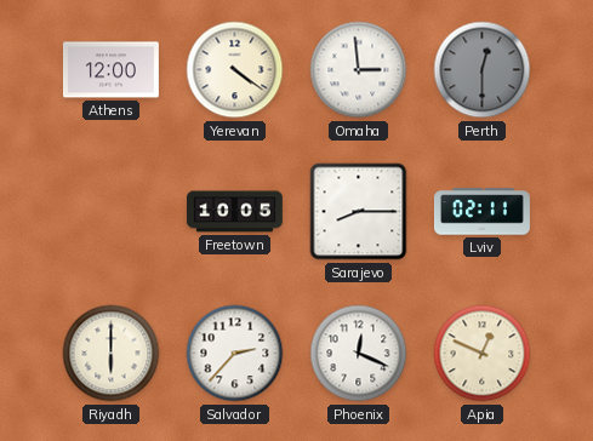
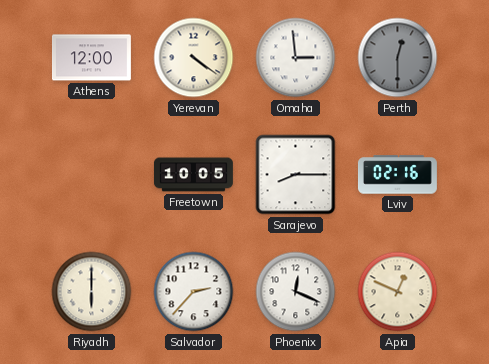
Lviv: 02:11 -> 02:16
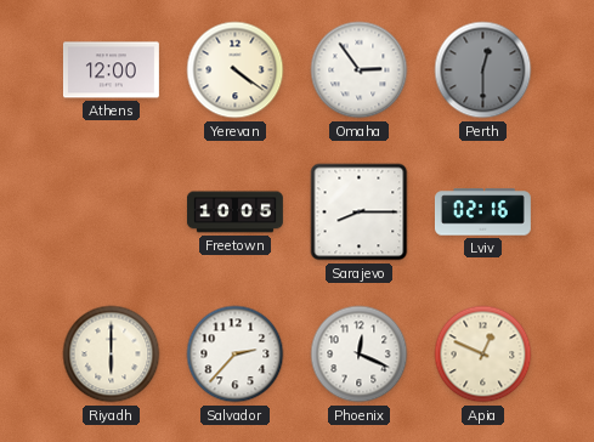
Omaha: 2:59 -> 2:54
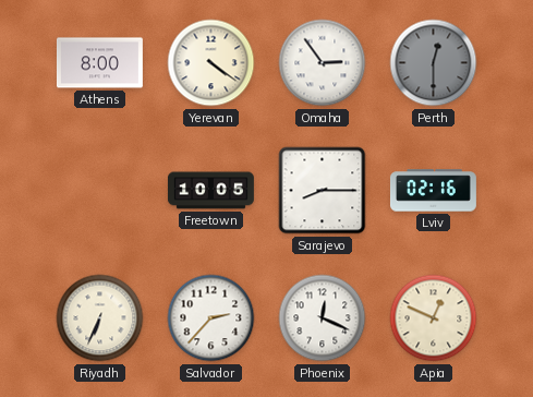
Athens: 12:00 -> 8:00
Riyadh: 6:00 -> 6:34
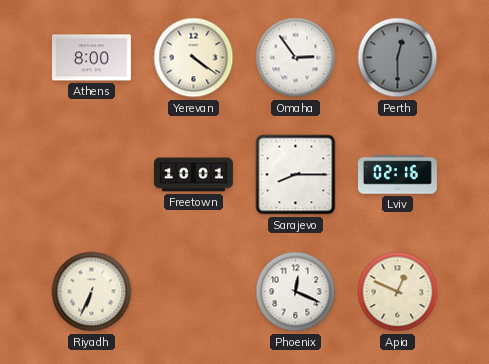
Freetown: 10:05 -> 10:01
Salvador: 2:37 -> none
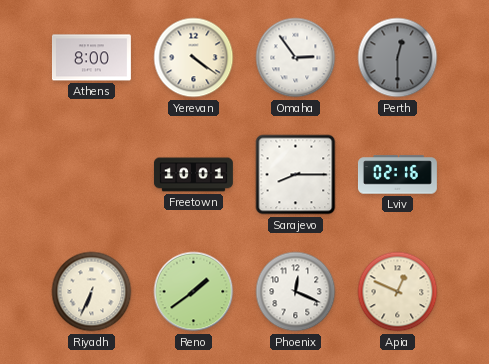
Reno: none -> 1:39
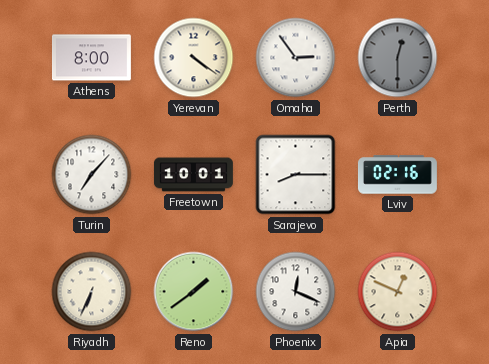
Turin: none -> 7:07
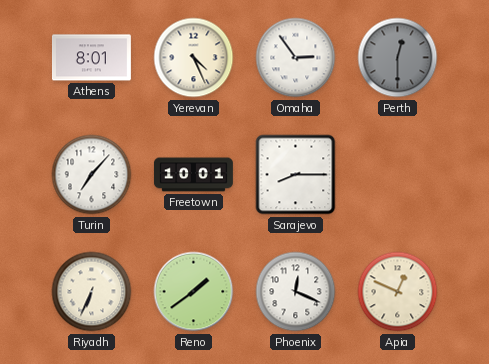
Athens: 8:00 -> 8:01
Yerevan: 4:21 -> 4:26
Lviv: 02:16 -> none
